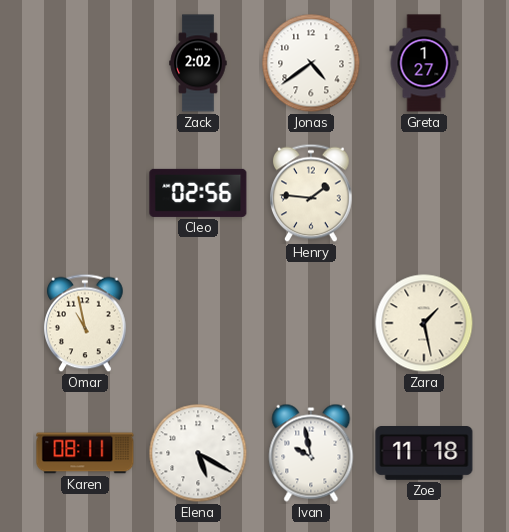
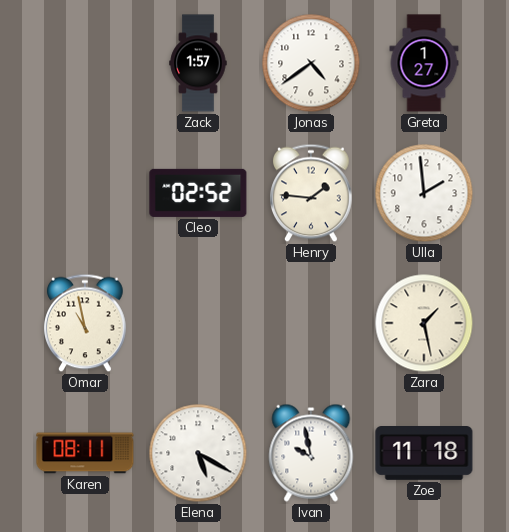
Zack: 2:02 -> 1:57
Cleo: 02:56 -> 02:52
Ulla: none -> 1:59
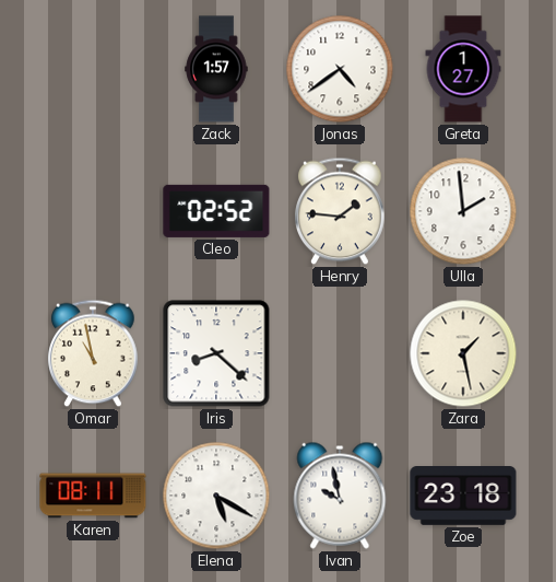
Iris: none -> 8:22
Zoe: 11:18 -> 23:18
